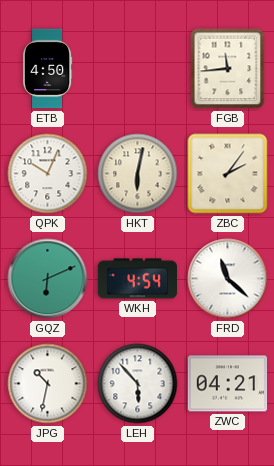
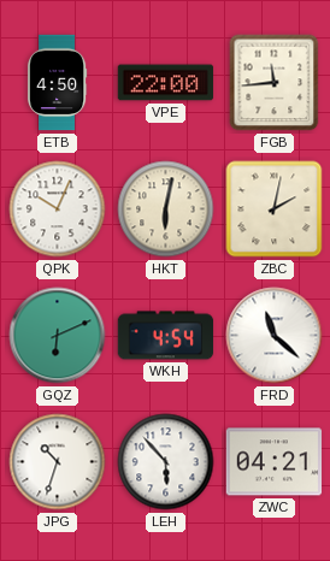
VPE: none -> 22:00
ZBC: 2:06 -> 2:02
JPG: 10:32 -> 10:33
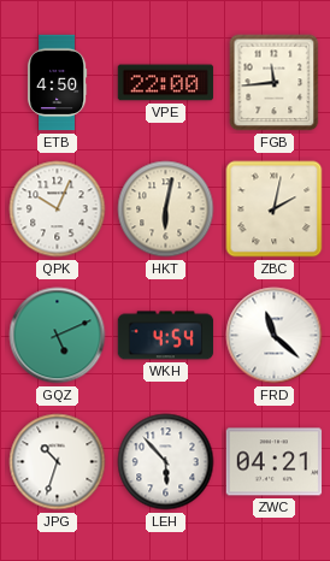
GQZ: 6:11 -> 5:11
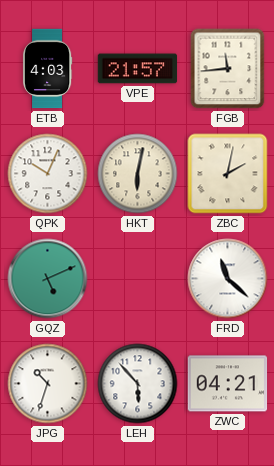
ETB: 4:50 -> 4:03
VPE: 22:00 -> 21:57
WKH: 4:54 -> none
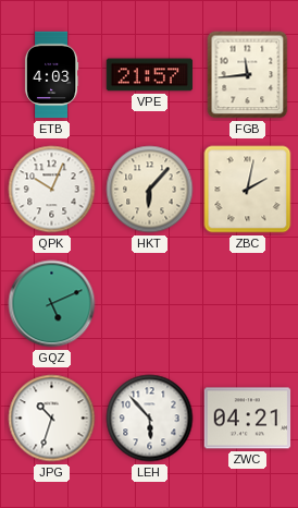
HKT: 6:02 -> 6:07
FRD: 11:22 -> none
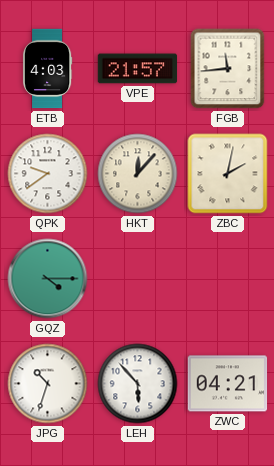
QPK: 10:04 -> 9:39
HKT: 6:07 -> 12:07
GQZ: 5:11 -> 4:15
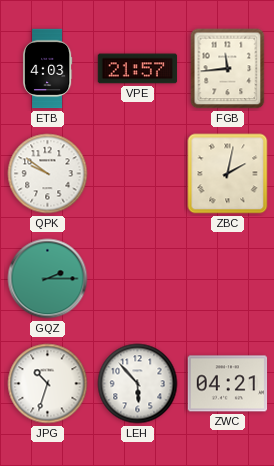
QPK: 9:39 -> 9:51
HKT: 12:07 -> none
GQZ: 4:15 -> 2:15
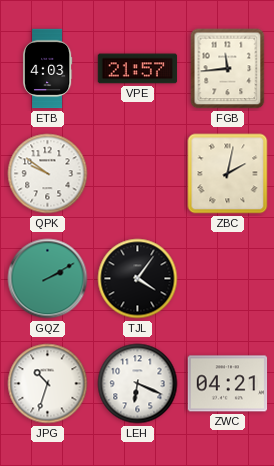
GQZ: 2:15 -> 2:10
TJL: none -> 4:06
LEH: 5:53 -> 6:19
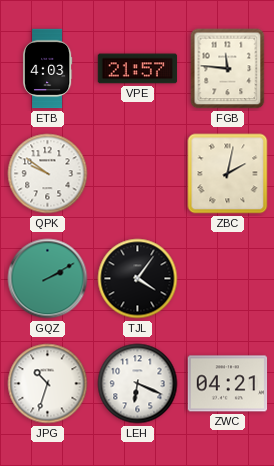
FGB: 11:44 -> 11:46
